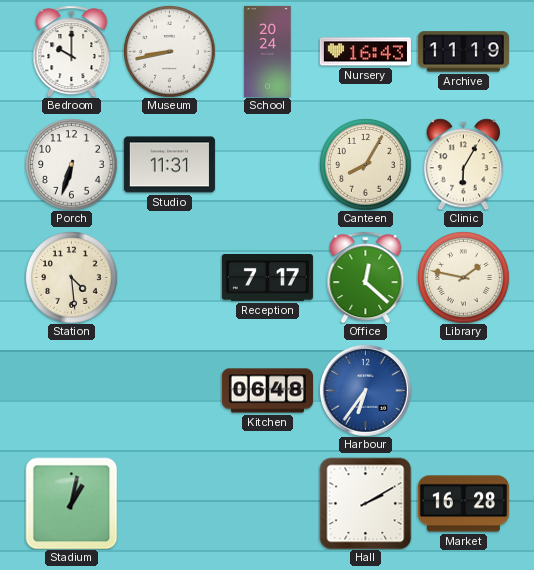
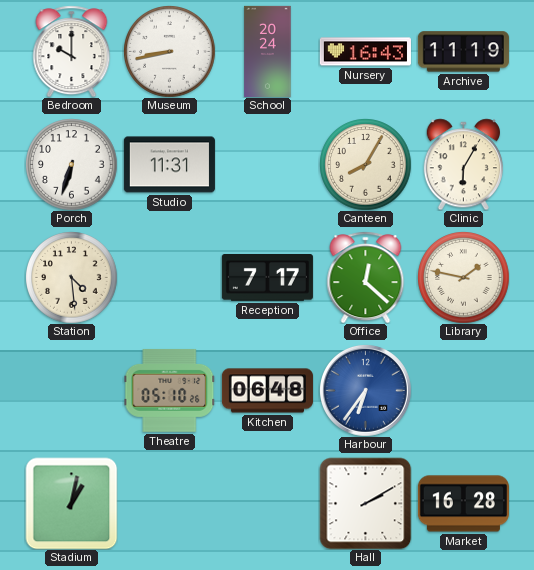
Theatre: none -> 05:10
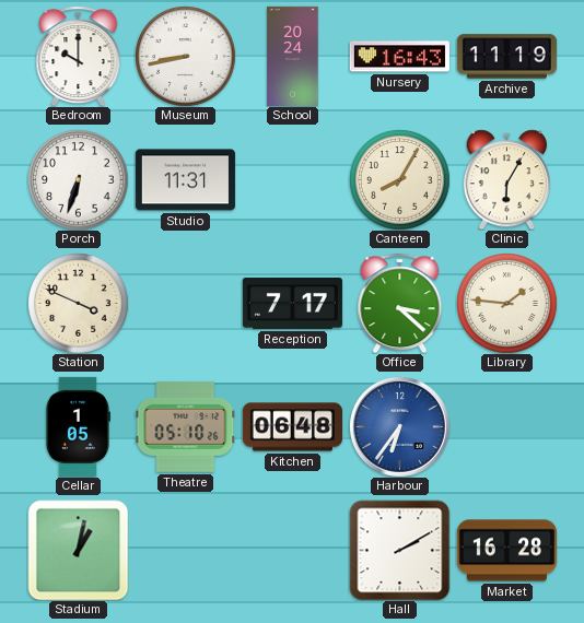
Station: 4:29 -> 3:49
Office: 12:22 -> 3:22
Library: 1:47 -> 1:46
Cellar: none -> 1:05
